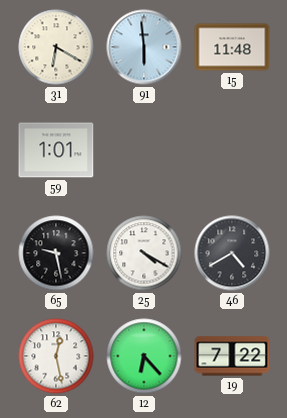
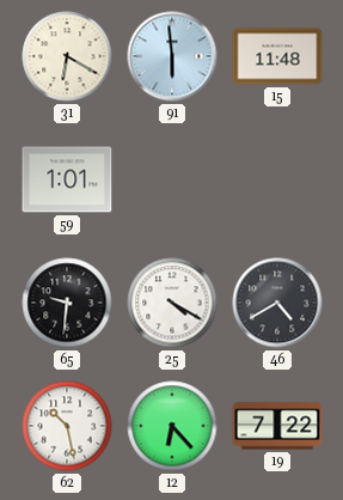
65: 9:28 -> 9:31
62: 12:28 -> 10:28
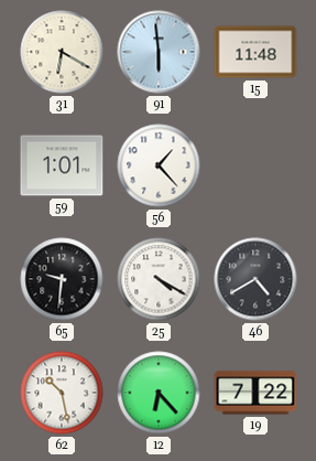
56: none -> 1:23
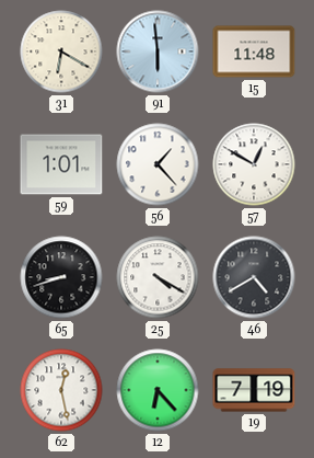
57: none -> 12:50
65: 9:31 -> 8:42
62: 10:28 -> 12:28
19: 7:22 -> 7:19
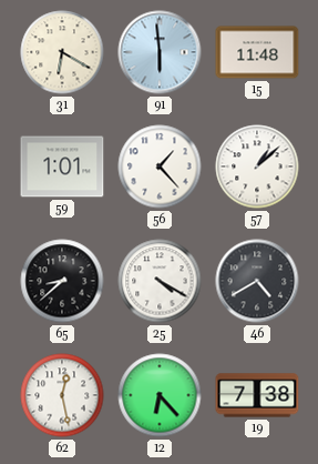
57: 12:50 -> 1:08
65: 8:42 -> 8:38
19: 7:19 -> 7:38
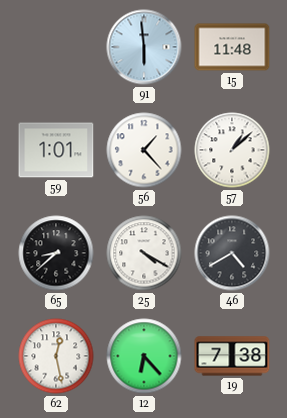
31: 6:20 -> none
